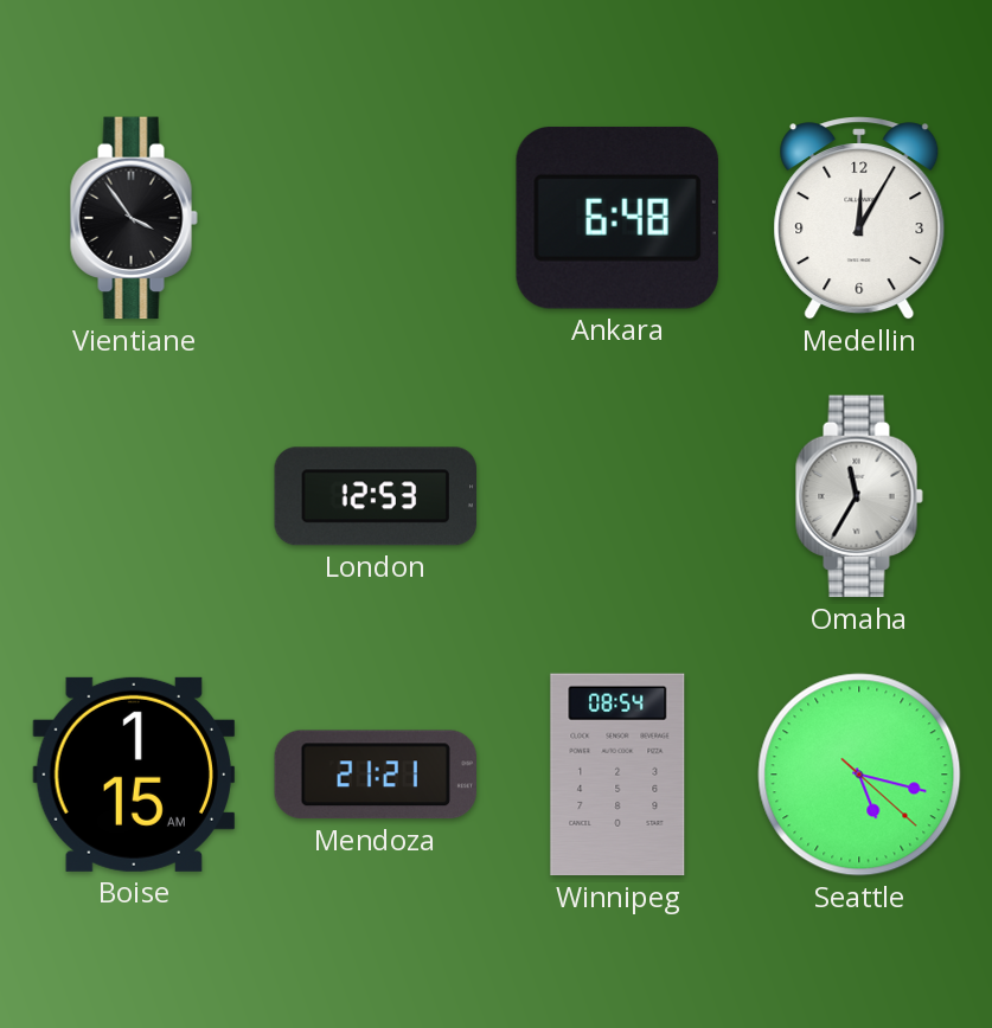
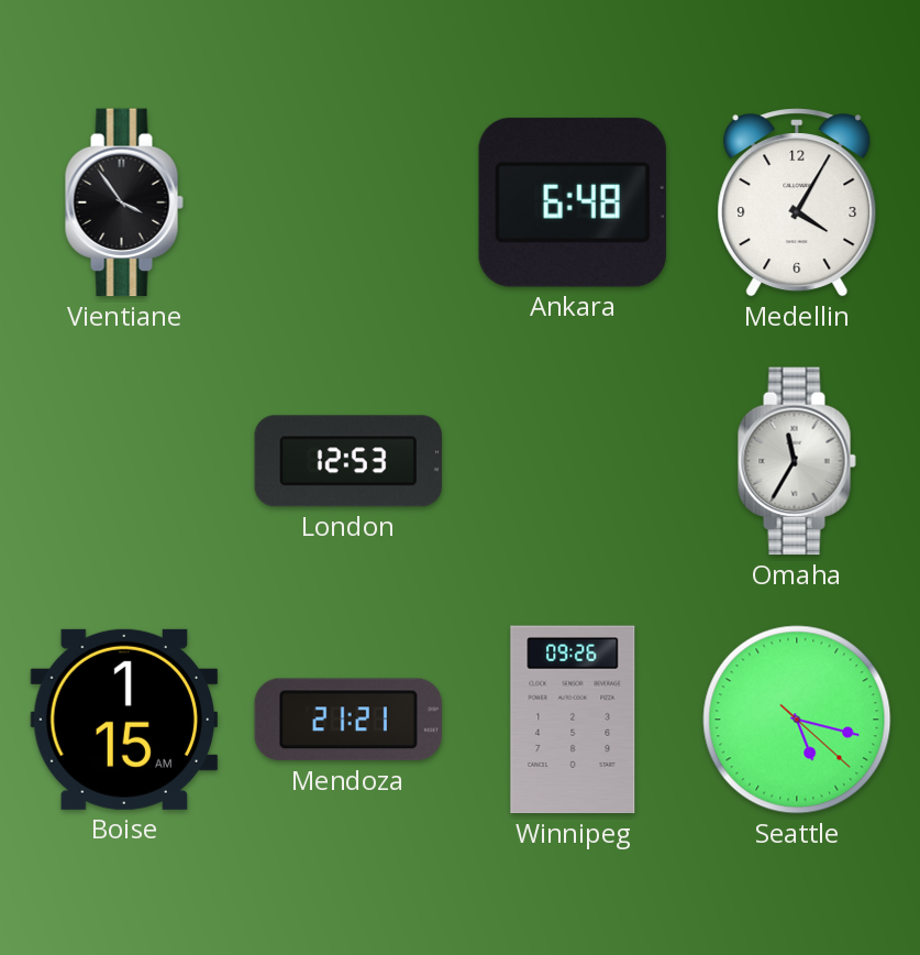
Medellin: 12:05 -> 4:05
Winnipeg: 08:54 -> 09:26
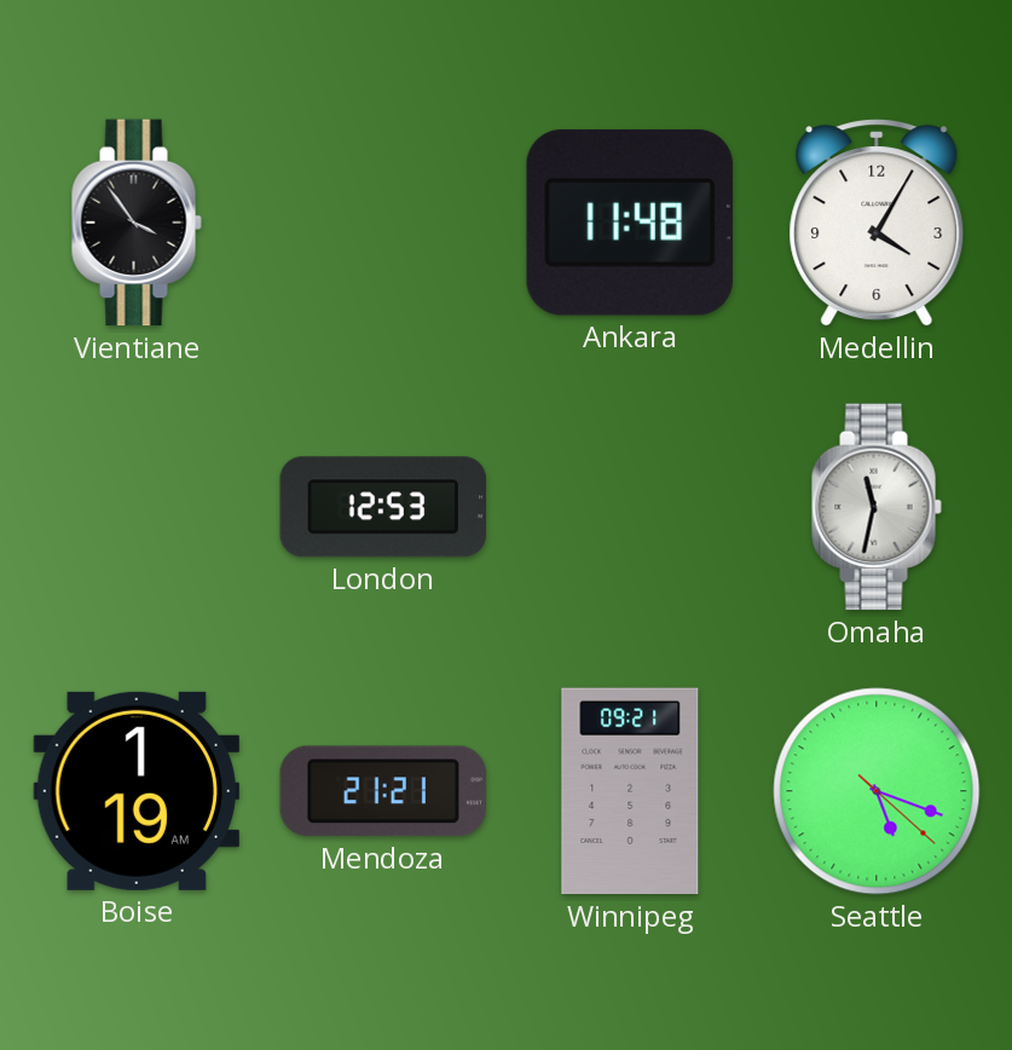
Ankara: 6:48 -> 11:48
Omaha: 11:35 -> 11:32
Boise: 1:15 -> 1:19
Winnipeg: 09:26 -> 09:21
Seattle: 5:17 -> 5:18
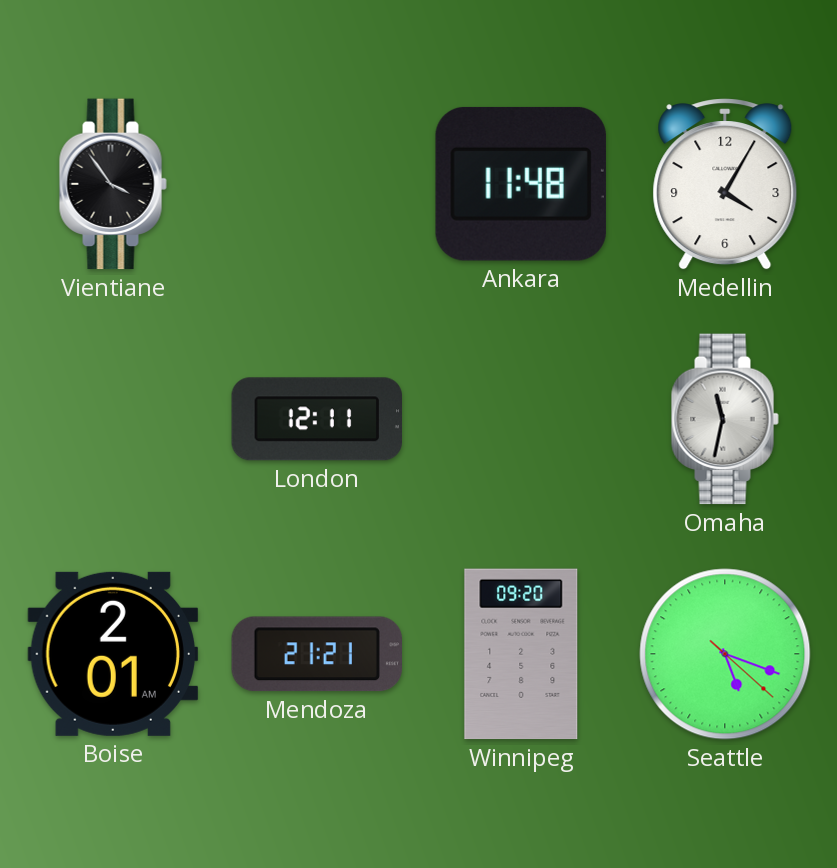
London: 12:53 -> 12:11
Boise: 1:19 -> 2:01
Winnipeg: 09:21 -> 09:20
